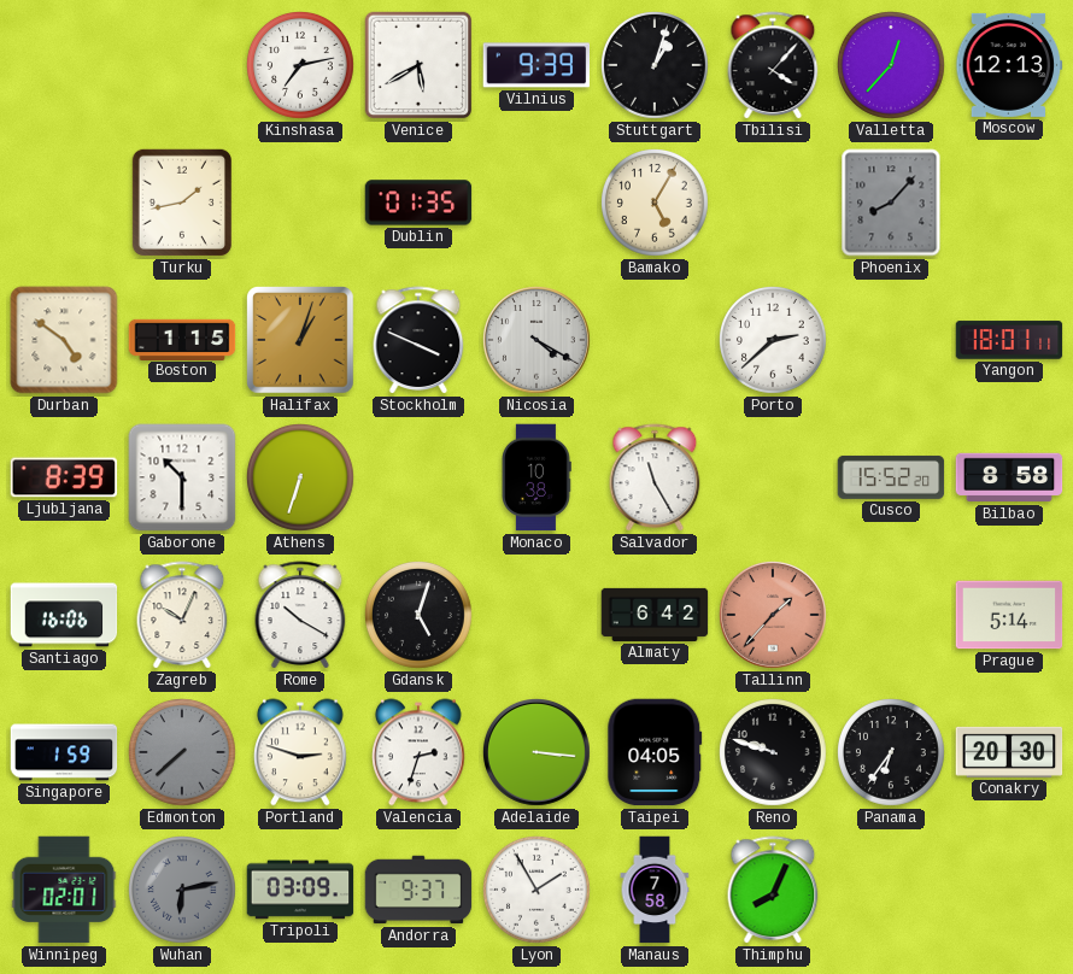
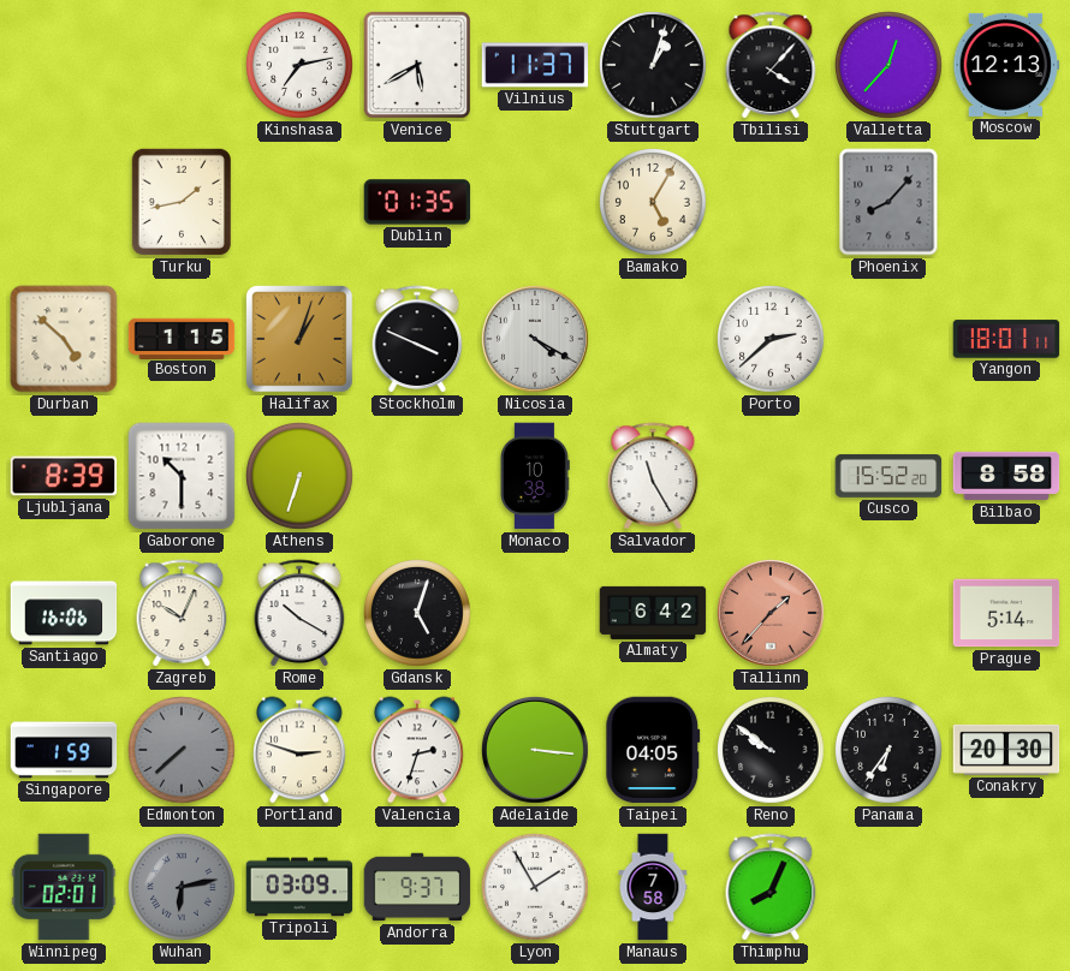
Vilnius: 9:39 -> 11:37
Durban: 4:51 -> 4:52
Reno: 9:48 -> 9:51
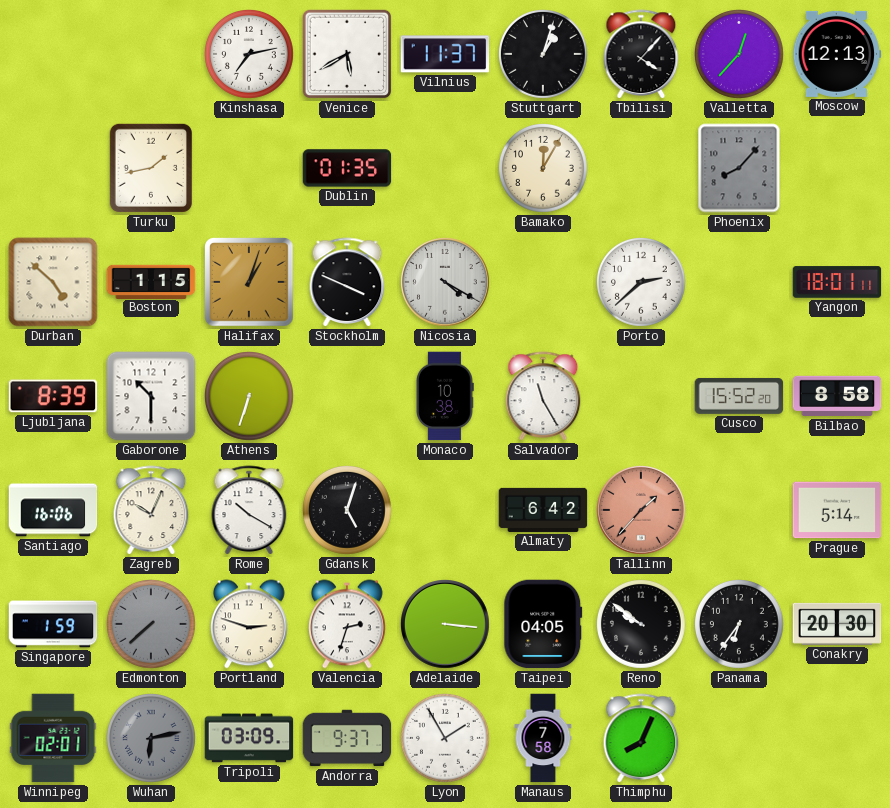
Bamako: 5:05 -> 12:05
